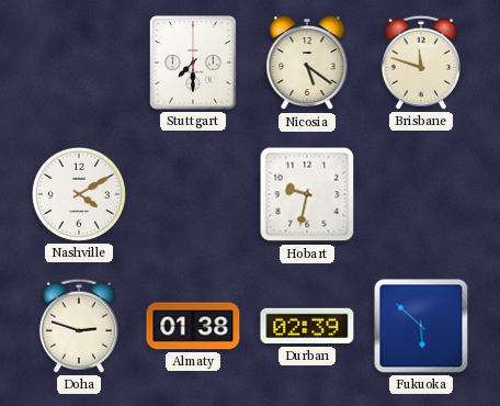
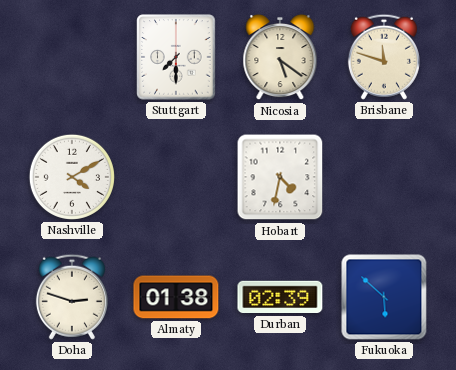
Hobart: 9:32 -> 4:32
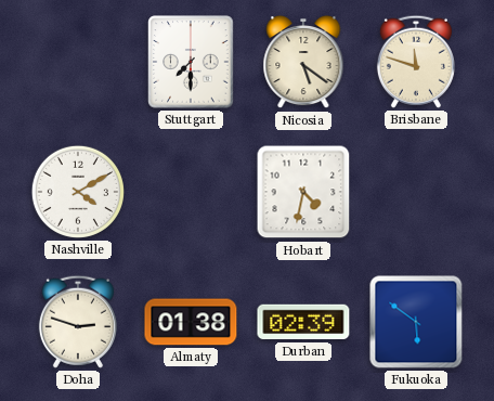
Fukuoka: 5:52 -> 5:51
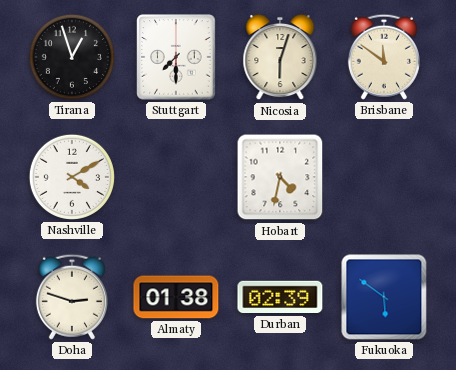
Tirana: none -> 12:57
Nicosia: 5:21 -> 6:03
Brisbane: 11:48 -> 11:51
